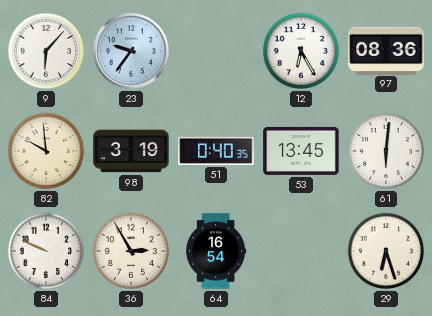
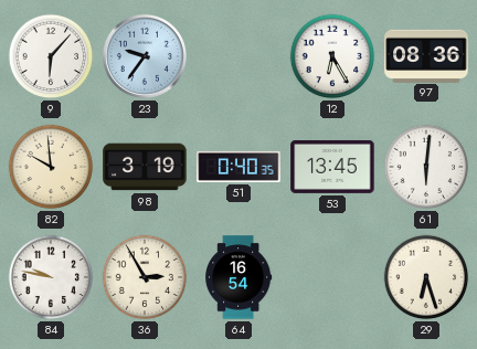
84: 9:49 -> 9:47
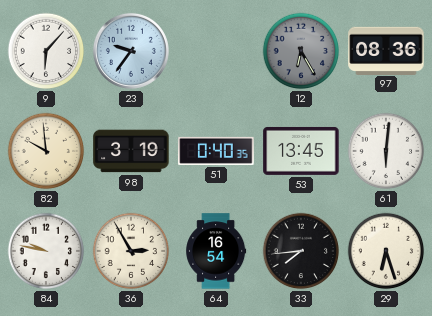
12 dial: white -> grey
33: none -> 7:44
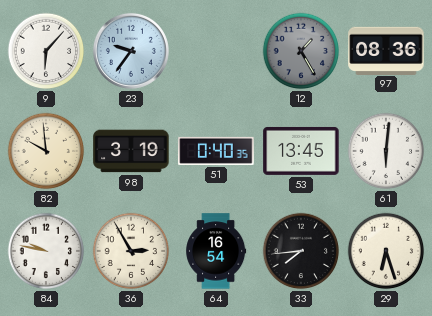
12: 6:25 -> 1:25
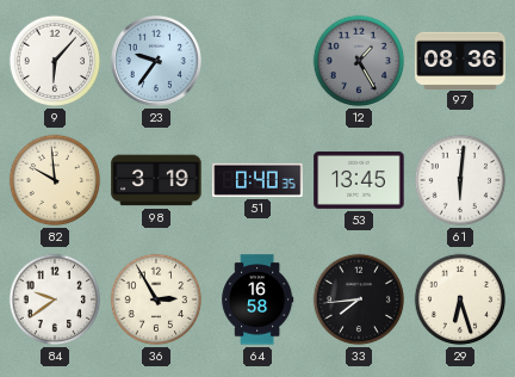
84: 9:47 -> 9:39
64: 16:54 -> 16:58
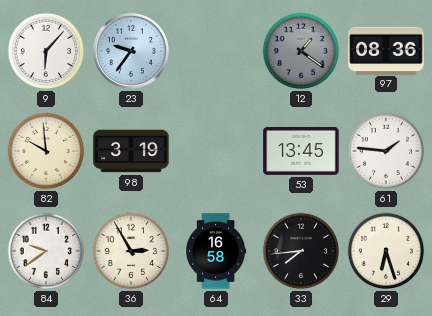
12: 1:25 -> 1:21
51: 0:40 -> none
61: 6:01 -> 1:46
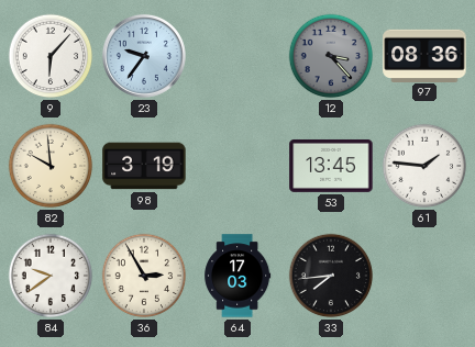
12: 1:21 -> 3:23
64: 16:58 -> 17:03
29: 6:27 -> none
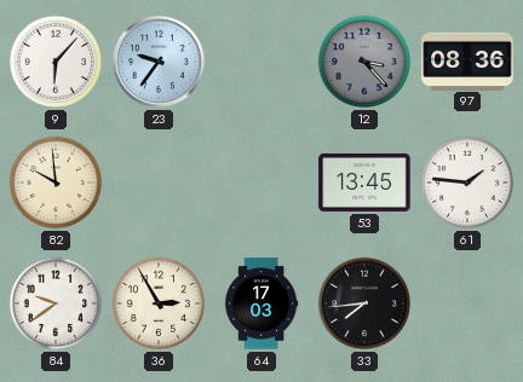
98: 3:19 -> none
